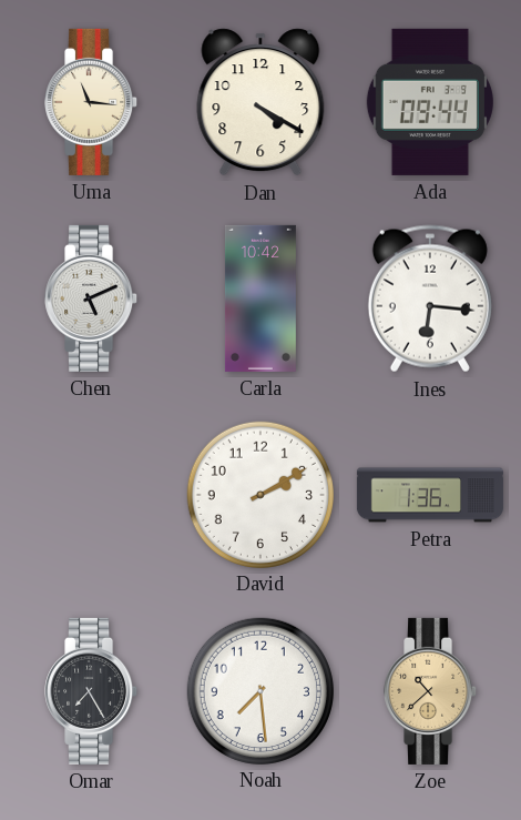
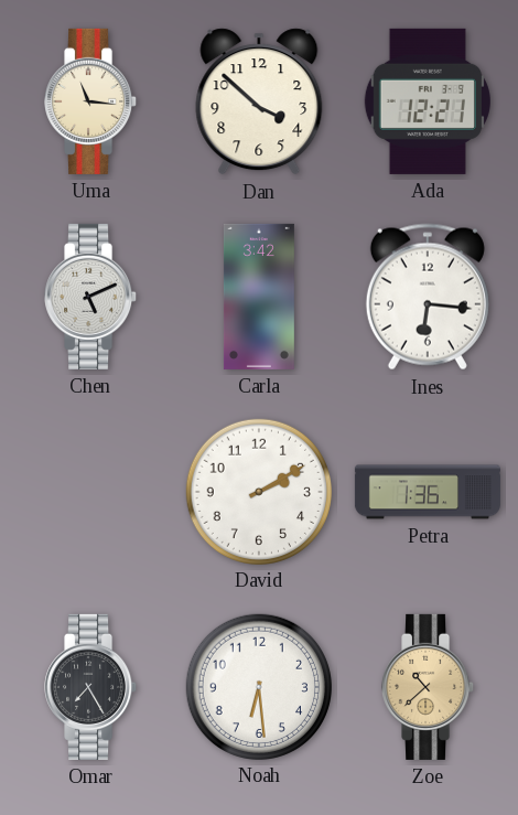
Dan: 4:20 -> 3:52
Ada: 09:44 -> 12:21
Carla: 10:42 -> 3:42
Noah: 7:29 -> 6:29
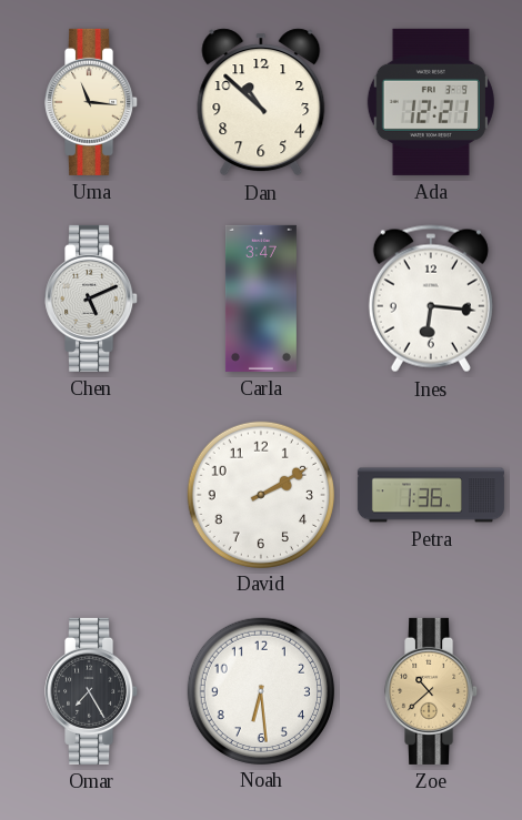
Dan: 3:52 -> 10:52
Carla: 3:42 -> 3:47
